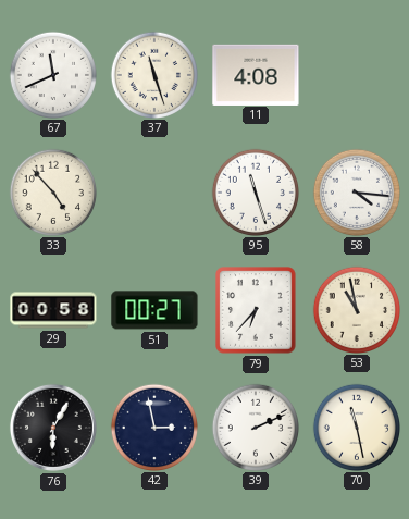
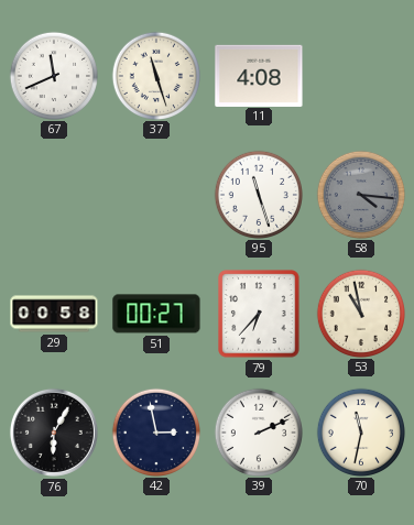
33: 4:53 -> none
58 dial: white -> grey
70: 11:28 -> 11:32
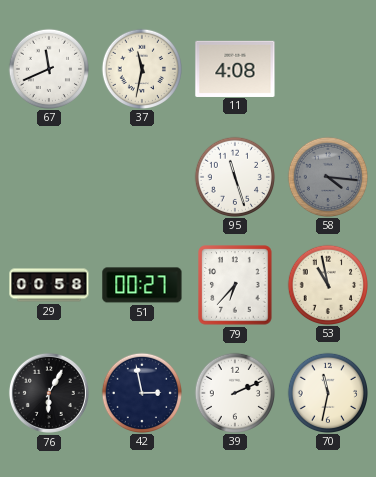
37: 11:27 -> 11:32
